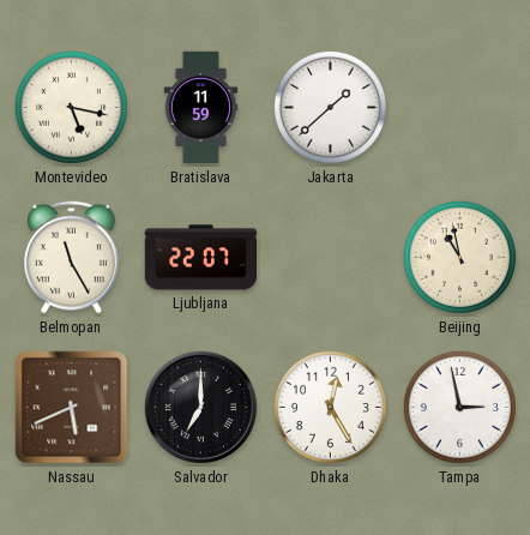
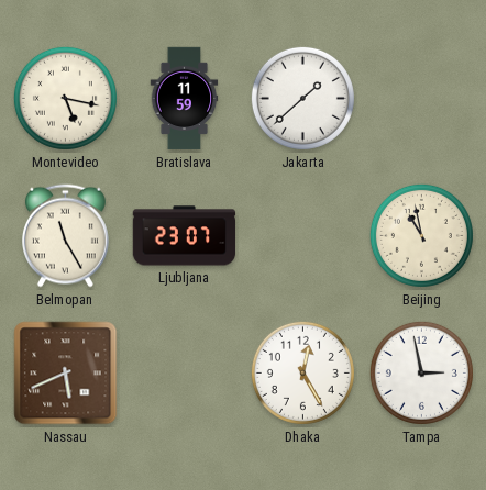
Ljubljana: 22:07 -> 23:07
Salvador: 7:00 -> none
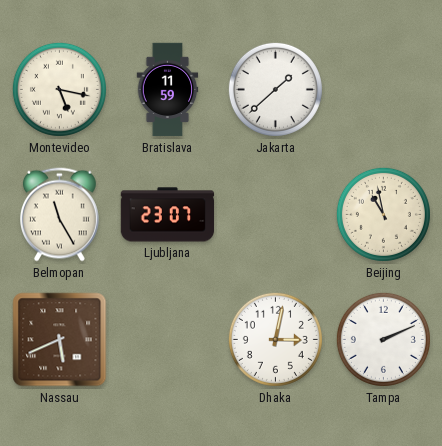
Dhaka: 12:25 -> 3:02
Tampa: 2:58 -> 2:11
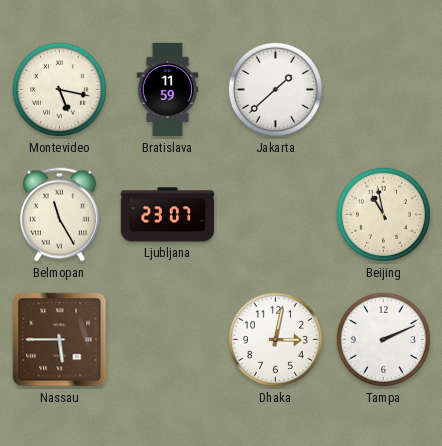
Nassau: 5:41 -> 5:45
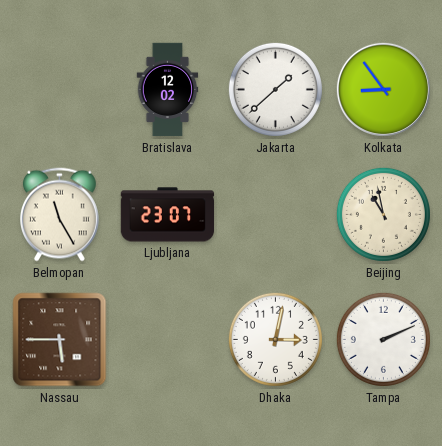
Montevideo: 5:17 -> none
Bratislava: 11:59 -> 12:02
Kolkata: none -> 8:54
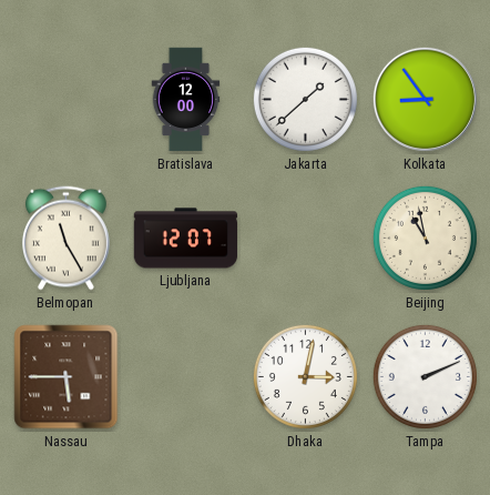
Bratislava: 12:02 -> 12:00
Ljubljana: 23:07 -> 12:07
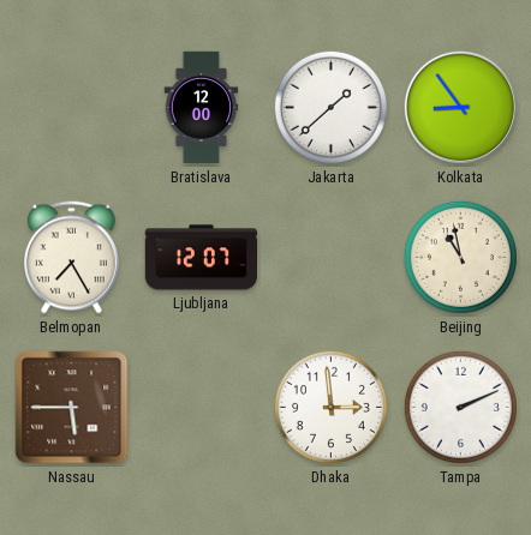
Belmopan: 11:25 -> 7:25
Dhaka: 3:02 -> 2:59
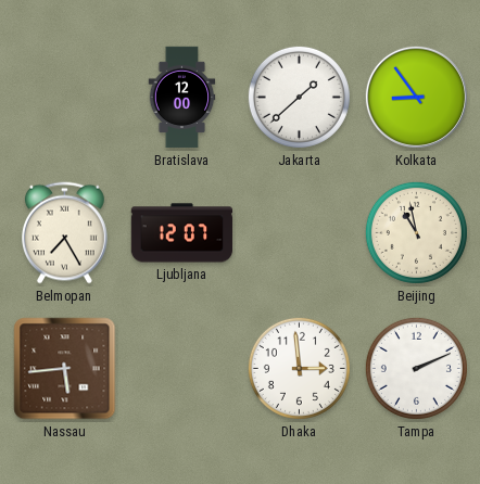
Nassau: 5:45 -> 5:44
